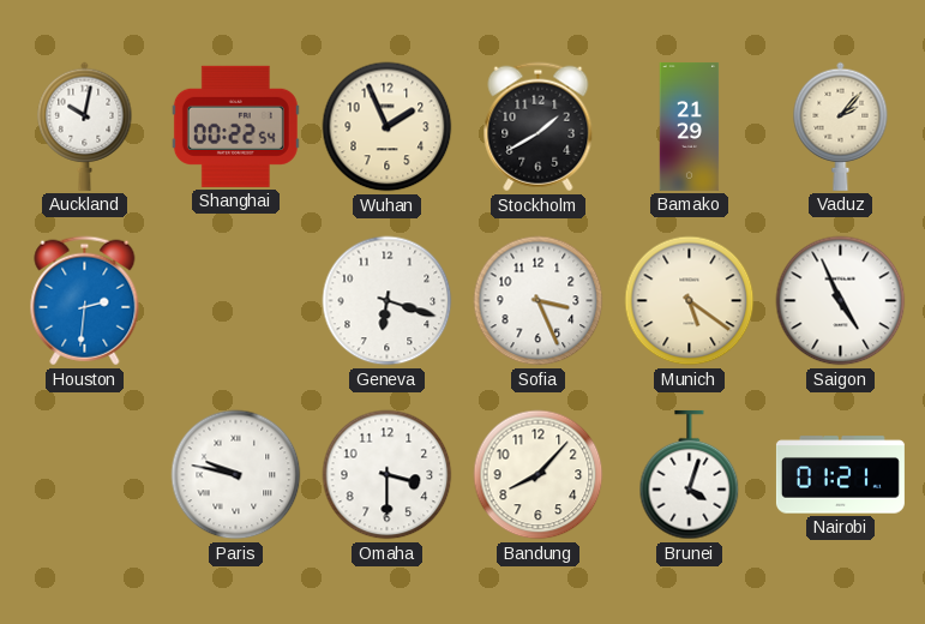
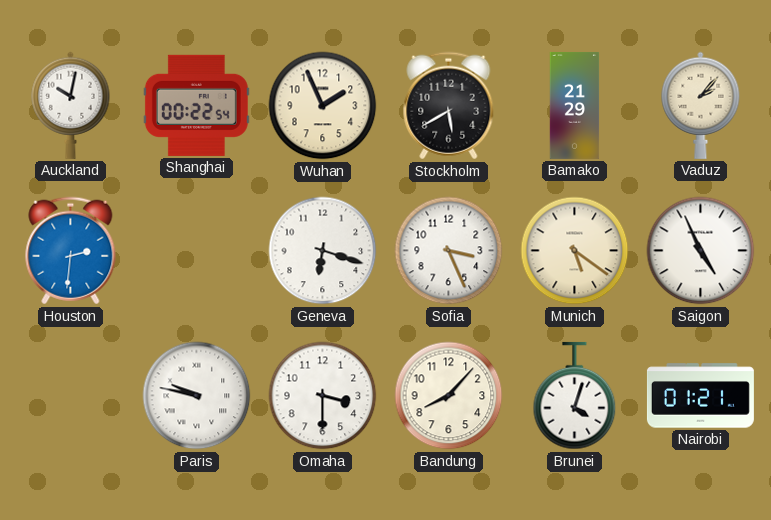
Stockholm: 1:40 -> 5:40
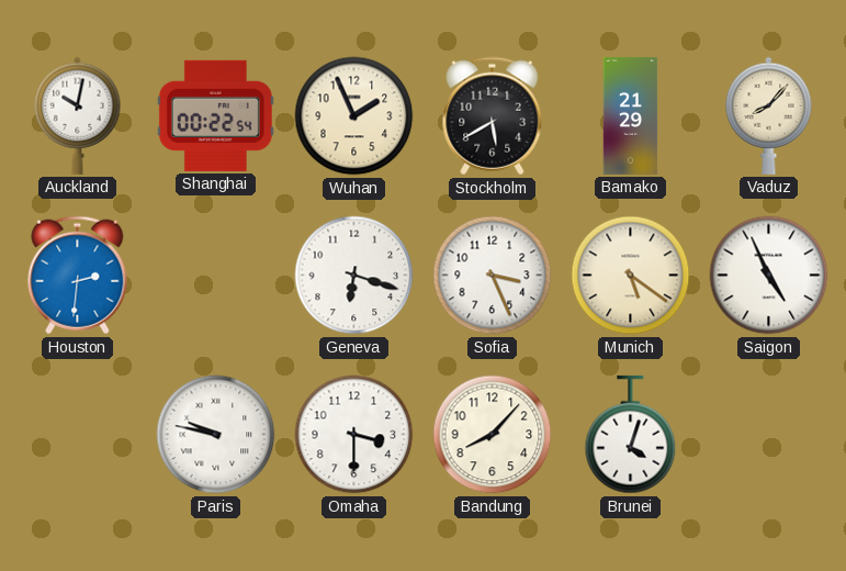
Vaduz: 2:07 -> 8:07
Nairobi: 01:21 -> none
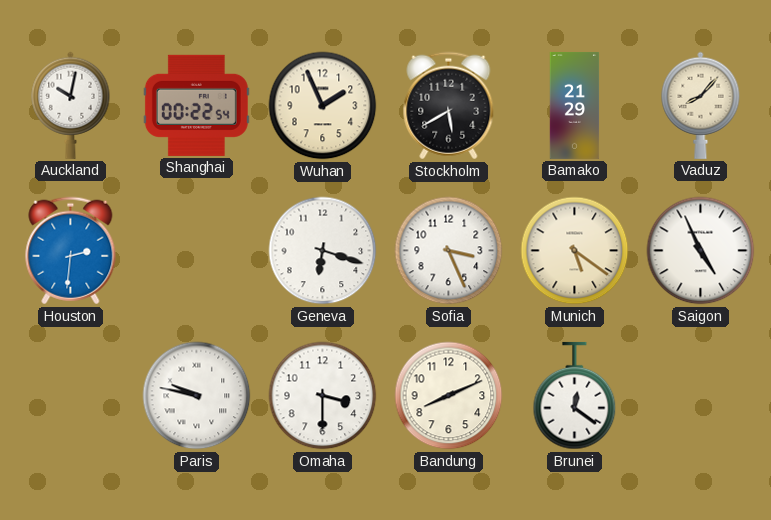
Bandung: 8:07 -> 8:11
Brunei: 4:03 -> 12:21
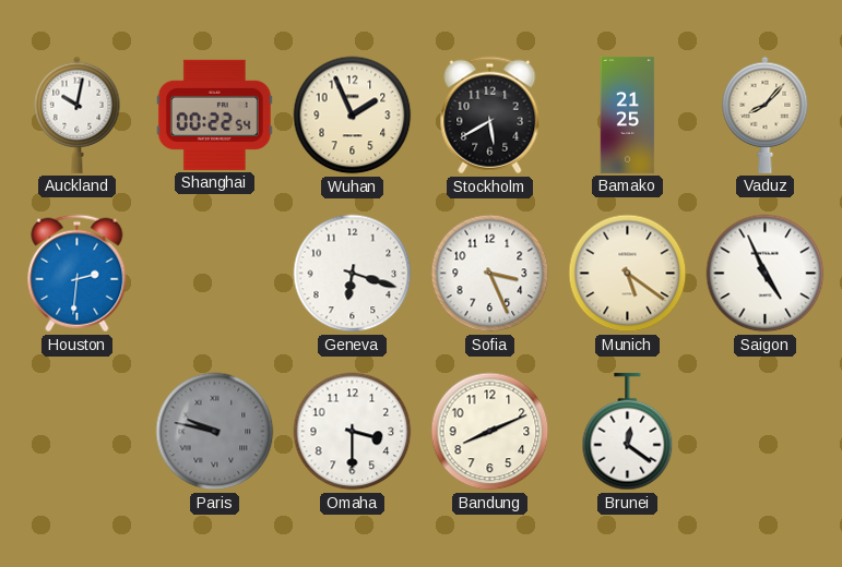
Bamako: 21:29 -> 21:25
Paris dial: white -> grey
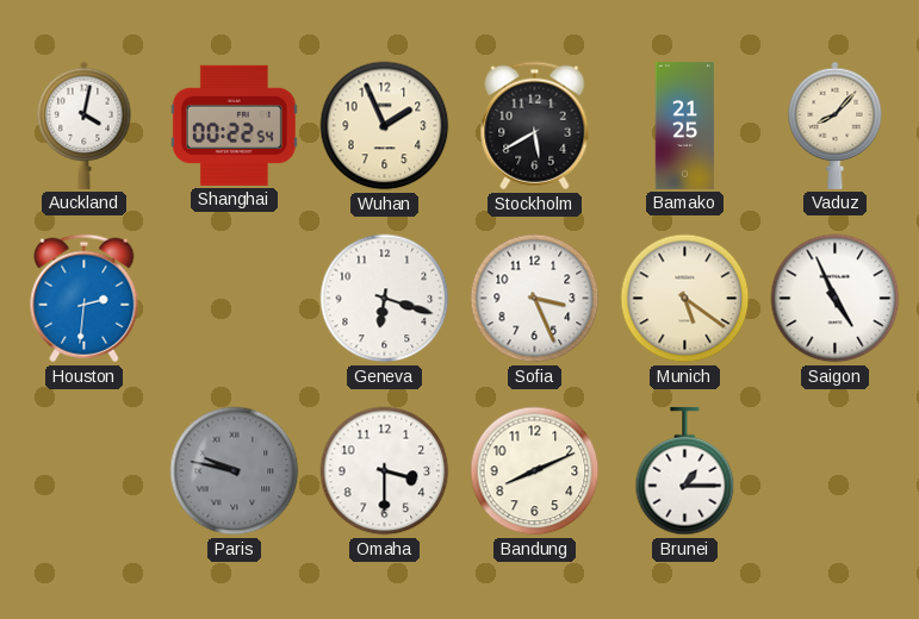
Auckland: 10:02 -> 4:02
Brunei: 12:21 -> 1:15
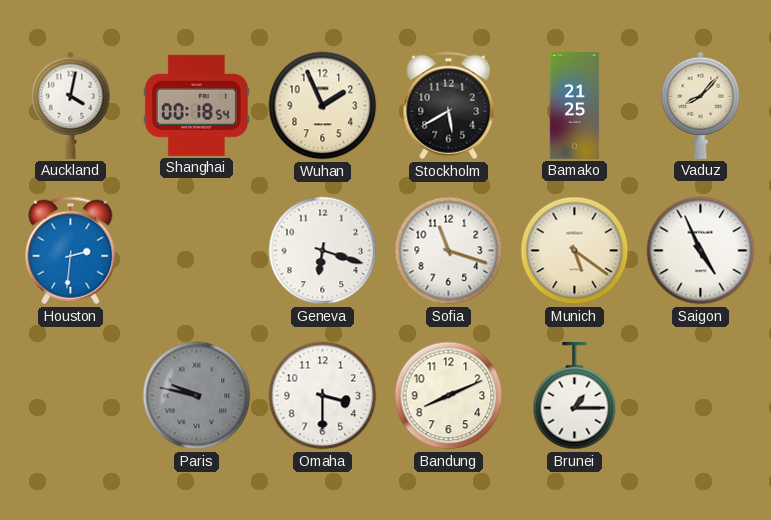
Shanghai: 00:22 -> 00:18
Sofia: 3:26 -> 11:18
